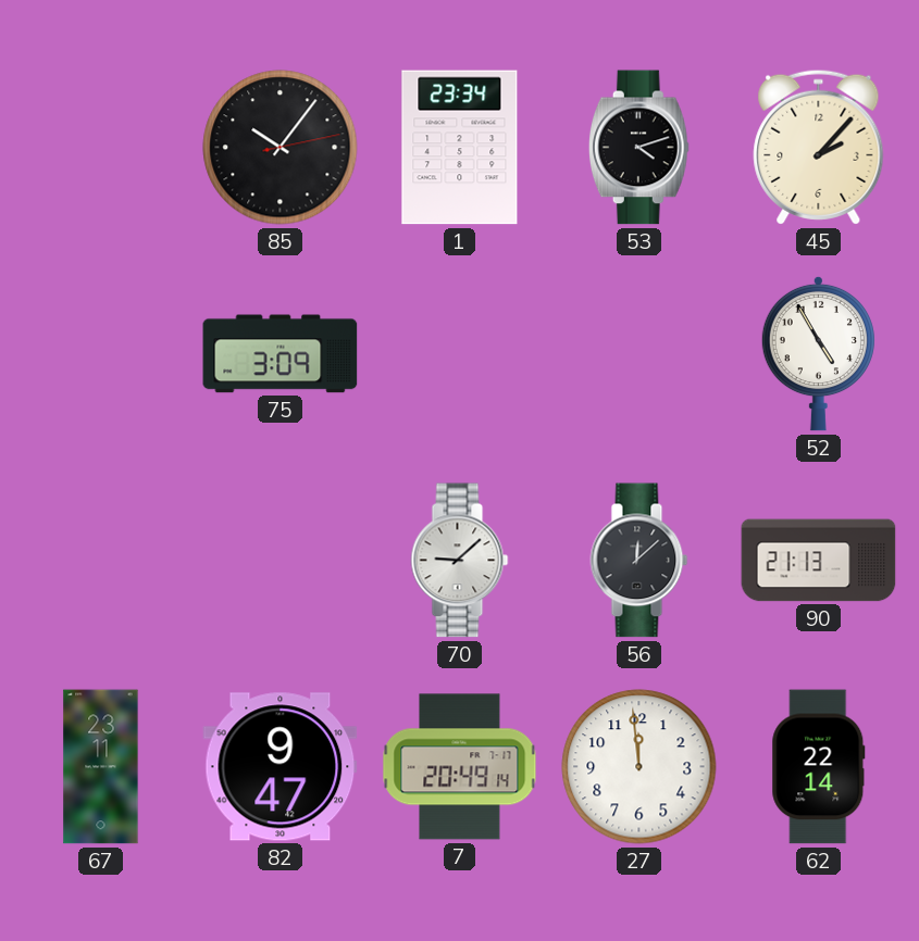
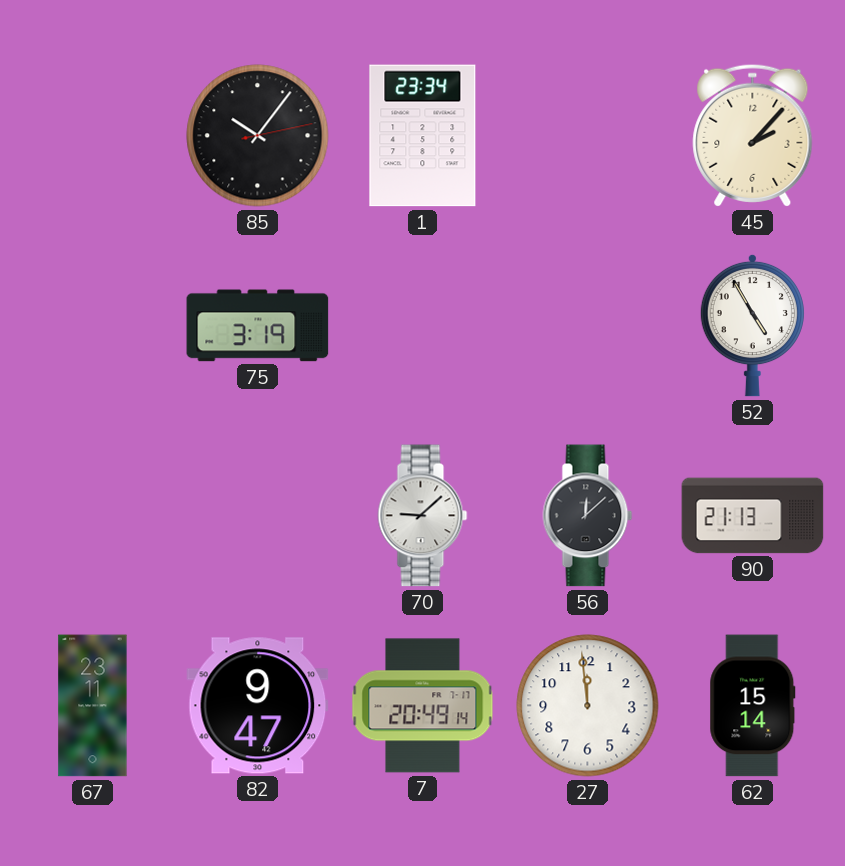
53: 4:12 -> none
75: 3:09 -> 3:19
62: 22:14 -> 15:14
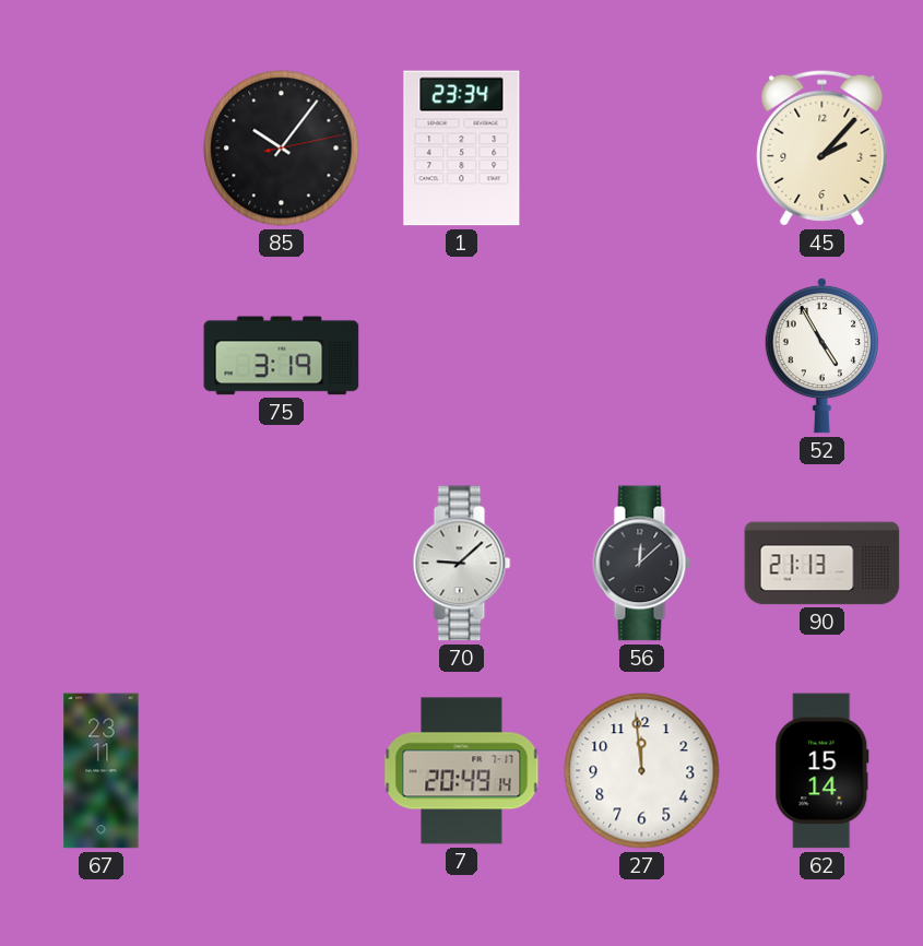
82: 9:47 -> none
